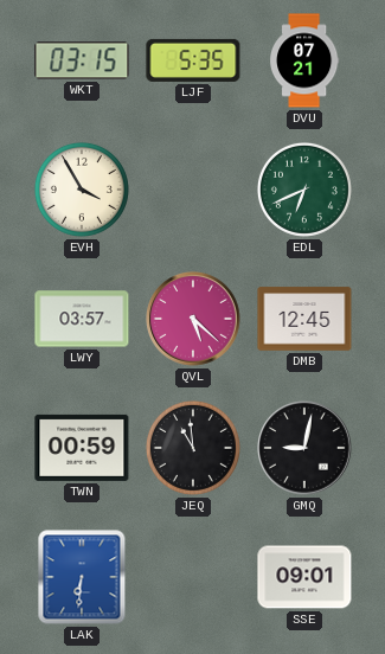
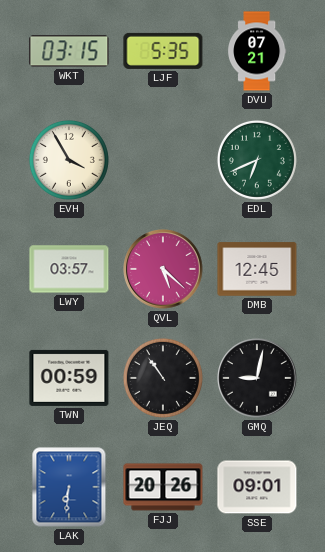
JEQ: 10:59 -> 10:54
FJJ: none -> 20:26
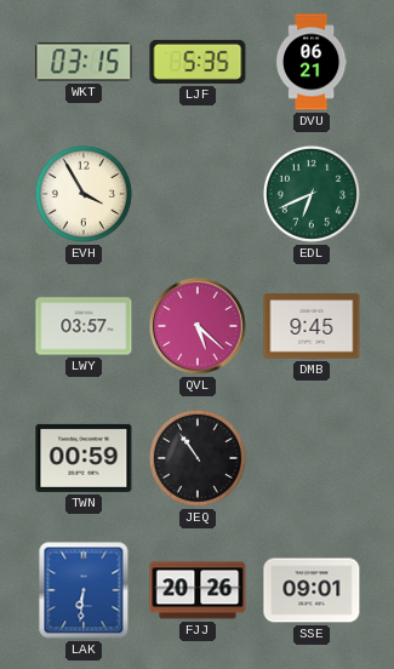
DVU: 07:21 -> 06:21
DMB: 12:45 -> 9:45
GMQ: 9:02 -> none
